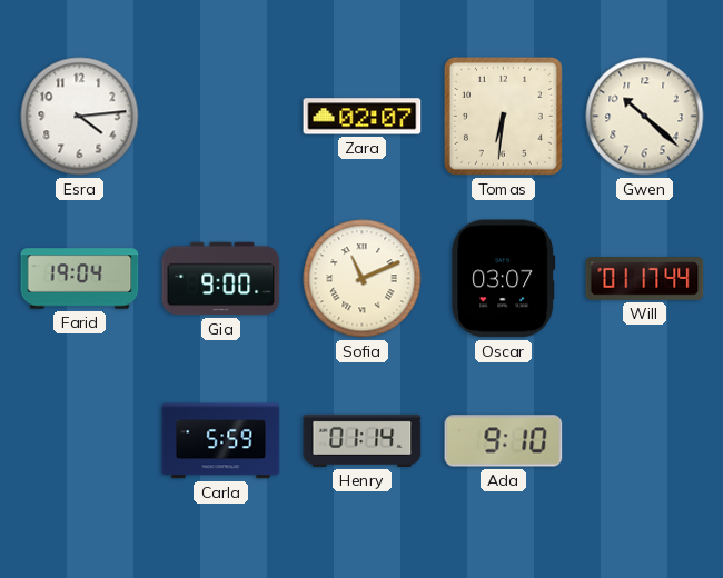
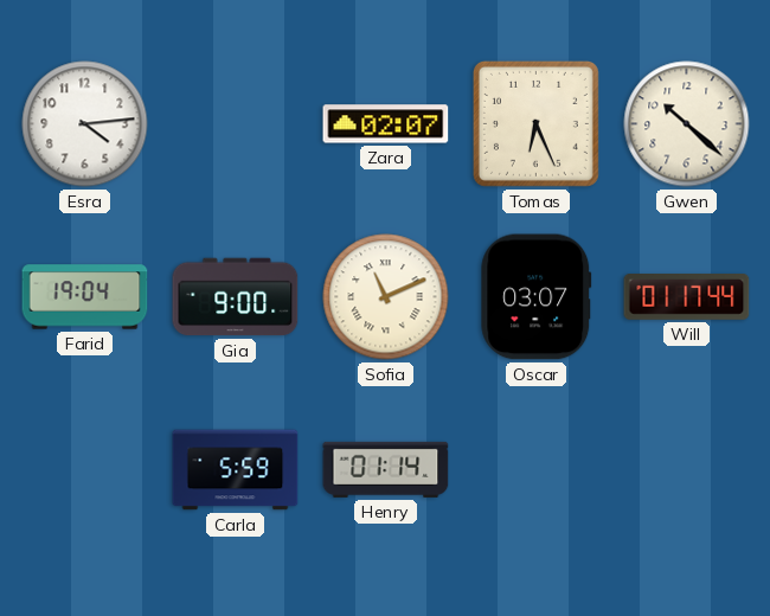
Tomas: 6:31 -> 6:26
Ada: 9:10 -> none
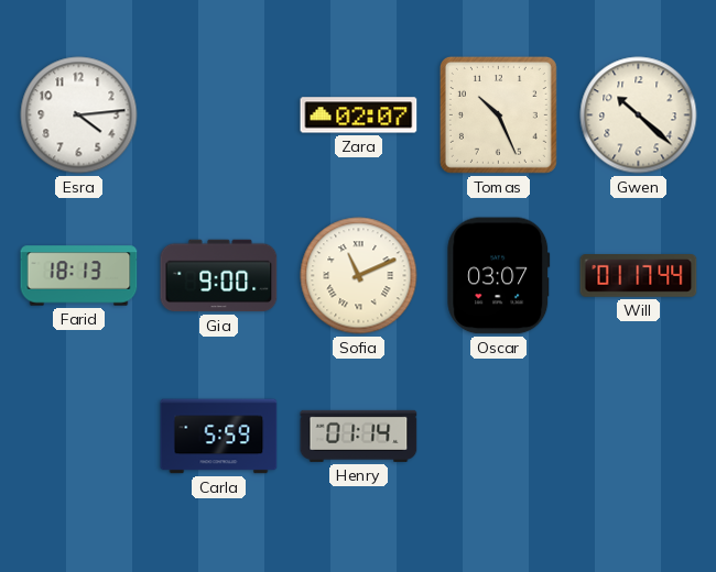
Tomas: 6:26 -> 10:26
Farid: 19:04 -> 18:13
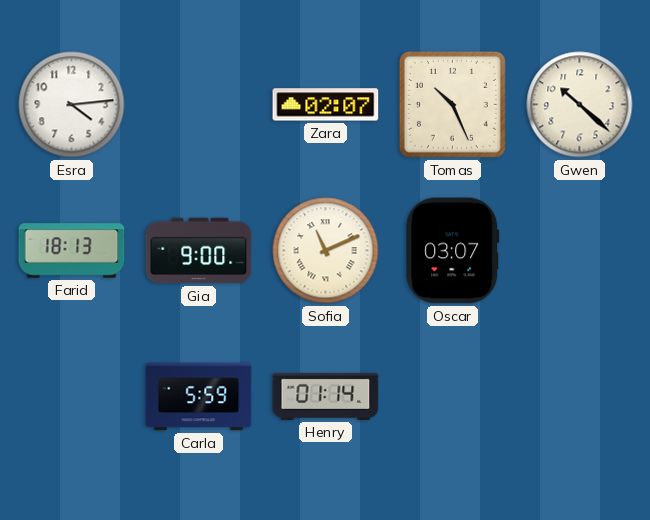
Will: 01:17 -> none
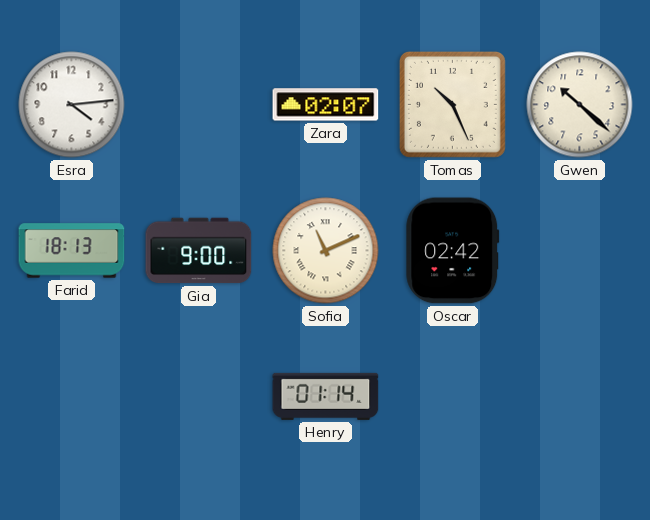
Oscar: 03:07 -> 02:42
Carla: 5:59 -> none
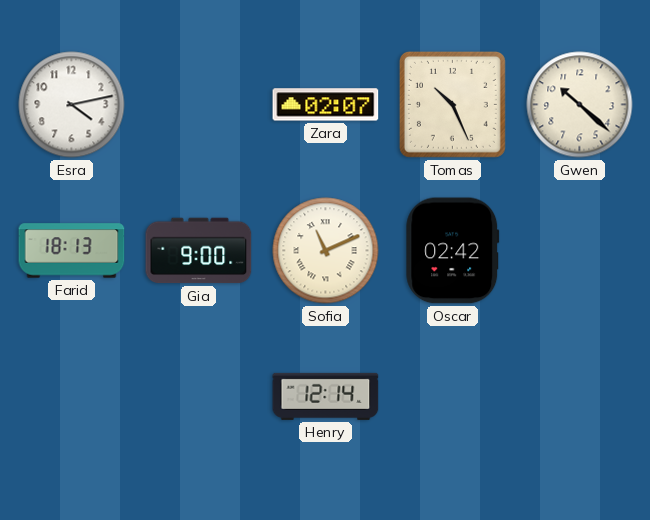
Esra: 4:14 -> 4:13
Henry: 01:14 -> 12:14
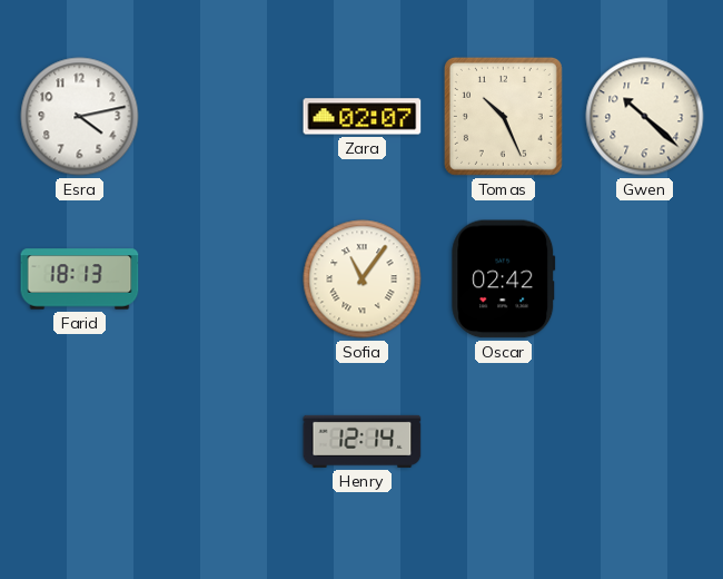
Gia: 9:00 -> none
Sofia: 11:11 -> 11:06
